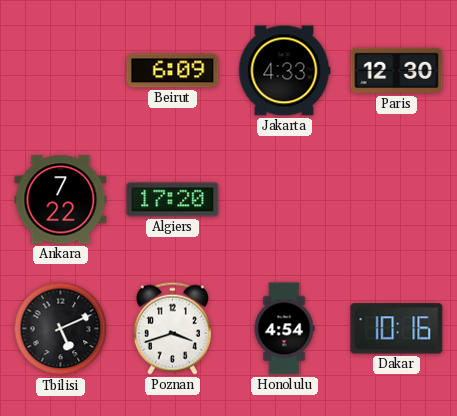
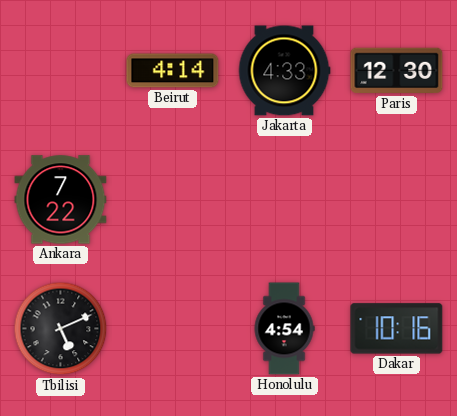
Beirut: 6:09 -> 4:14
Algiers: 17:20 -> none
Poznan: 3:42 -> none
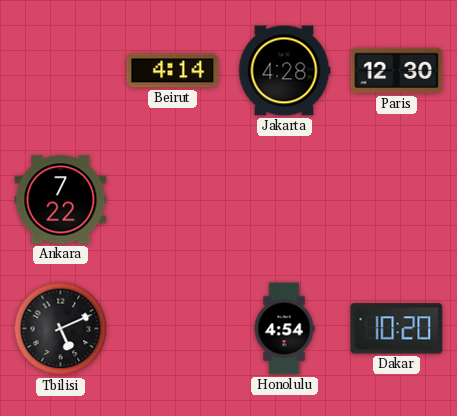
Jakarta: 4:33 -> 4:28
Dakar: 10:16 -> 10:20
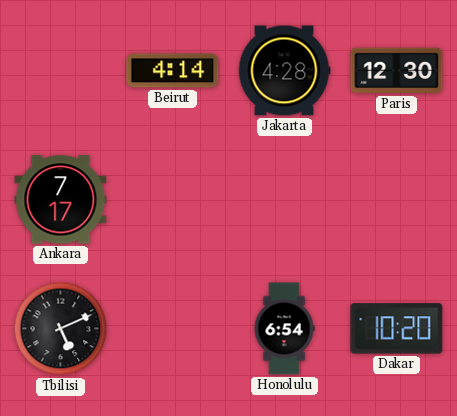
Ankara: 7:22 -> 7:17
Honolulu: 4:54 -> 6:54
